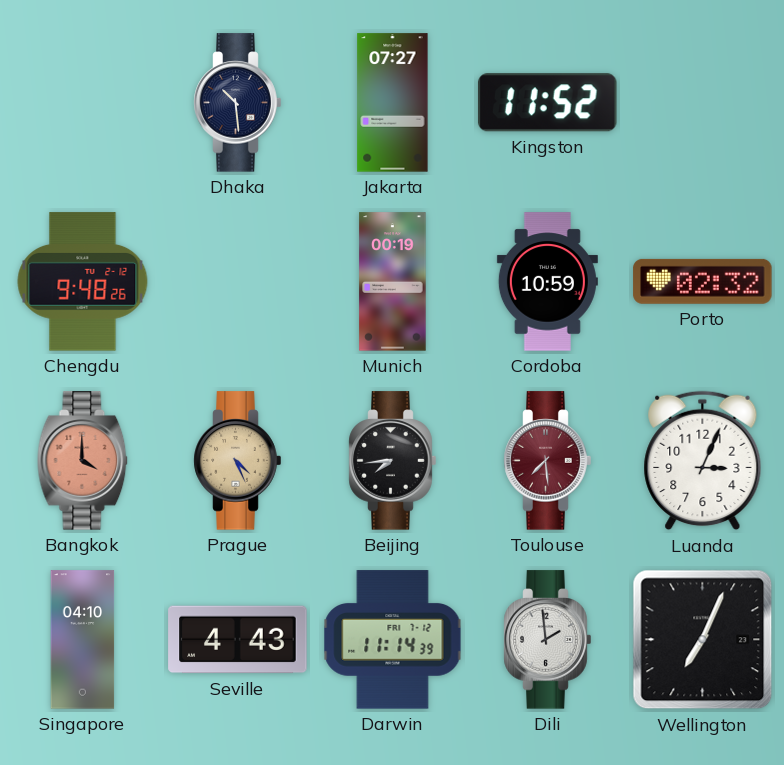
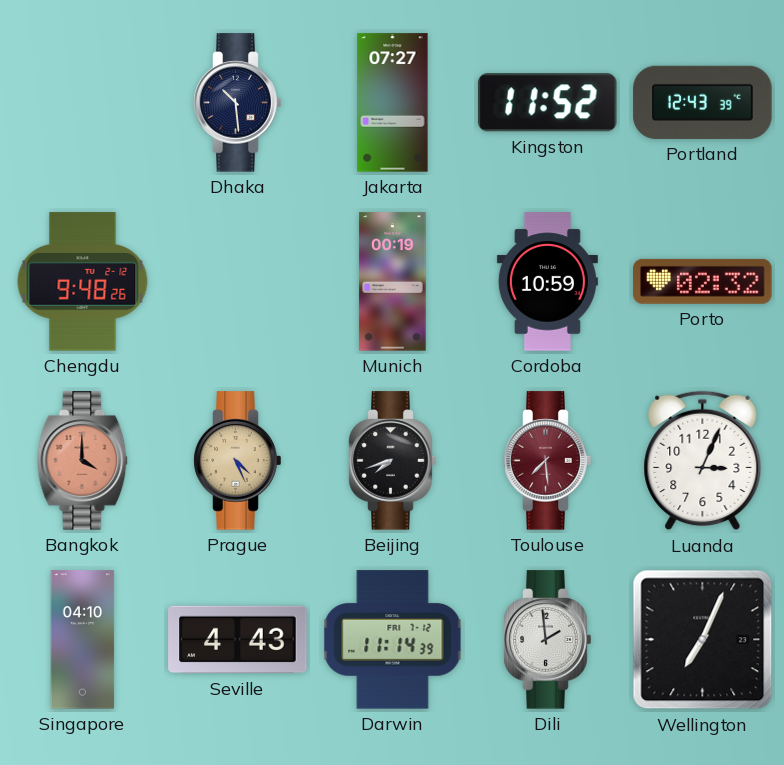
Portland: none -> 12:43
Beijing: 7:44 -> 7:42
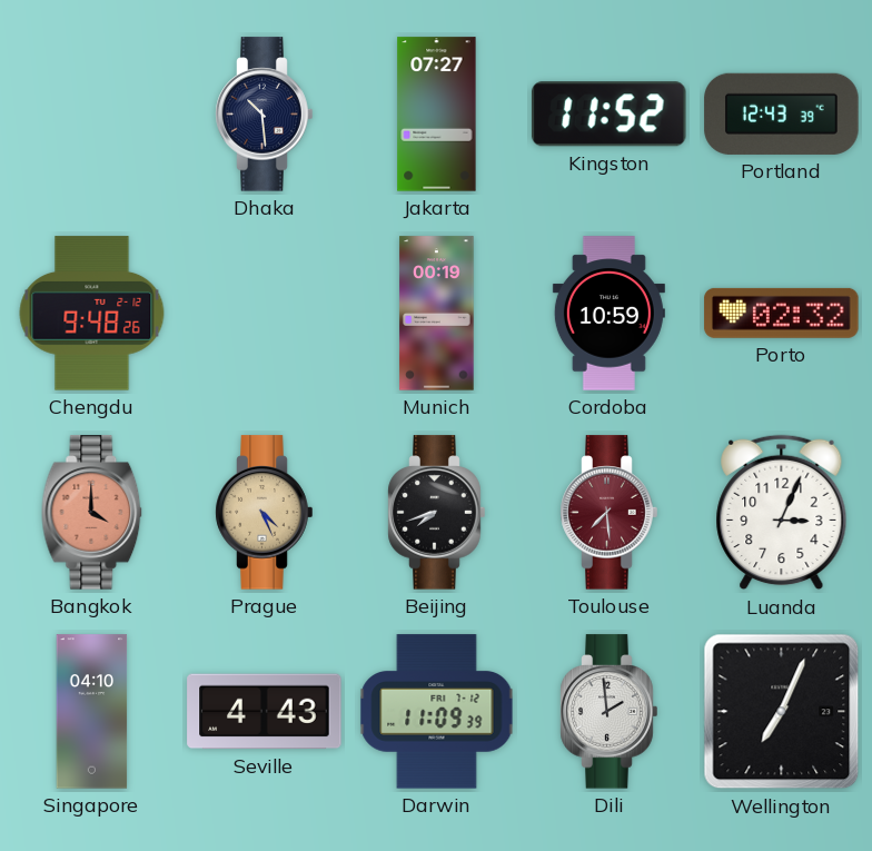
Darwin: 11:14 -> 11:09
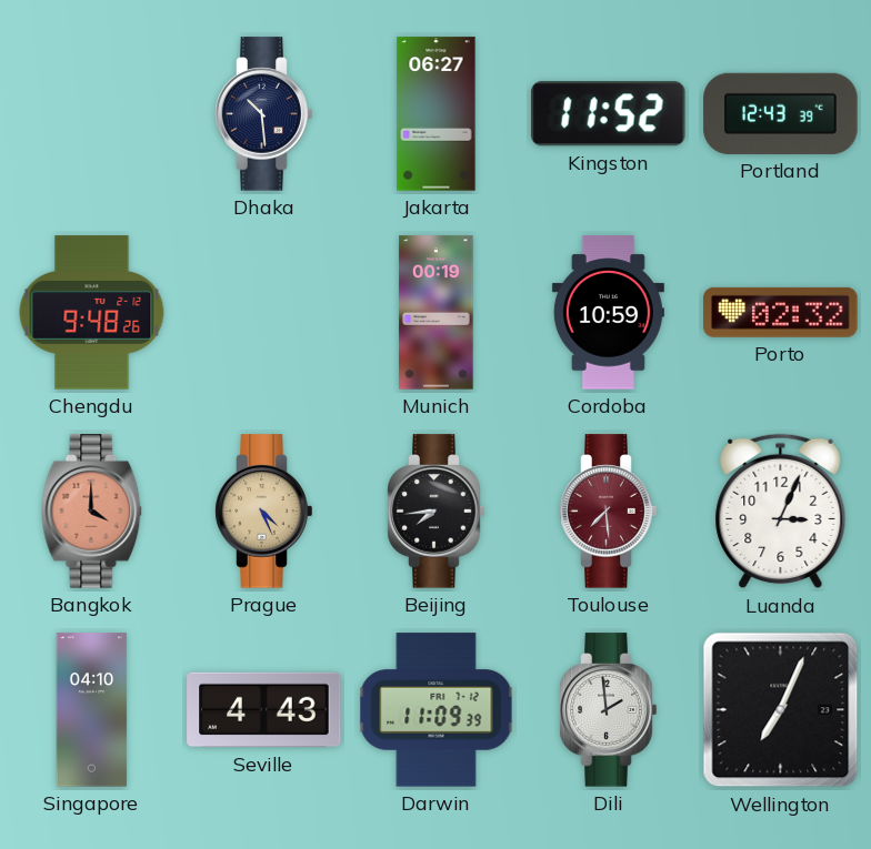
Jakarta: 07:27 -> 06:27
Beijing: 7:42 -> 7:44
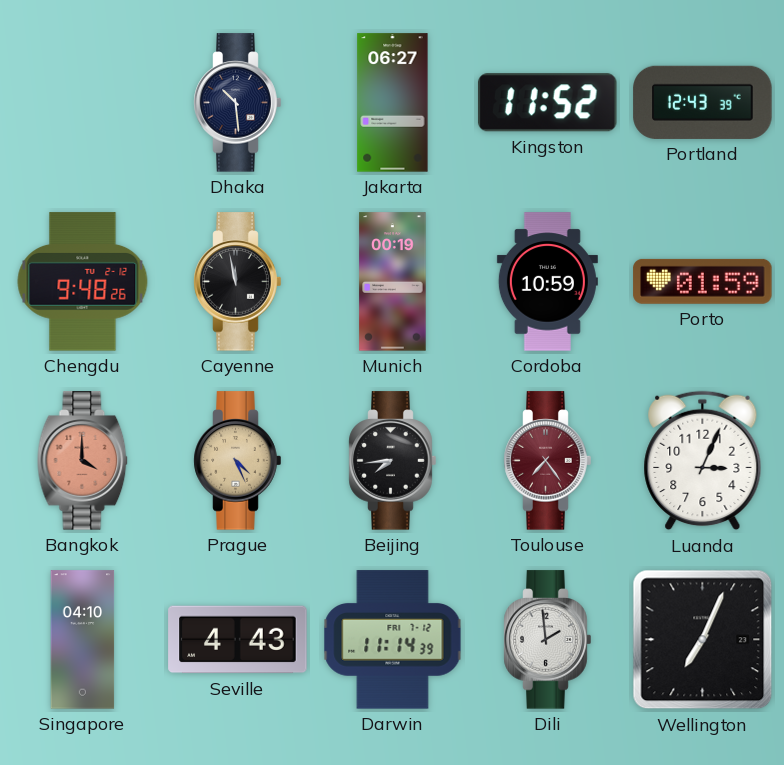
Cayenne: none -> 11:58
Porto: 02:32 -> 01:59
Toulouse: 7:29 -> 7:24
Darwin: 11:09 -> 11:14
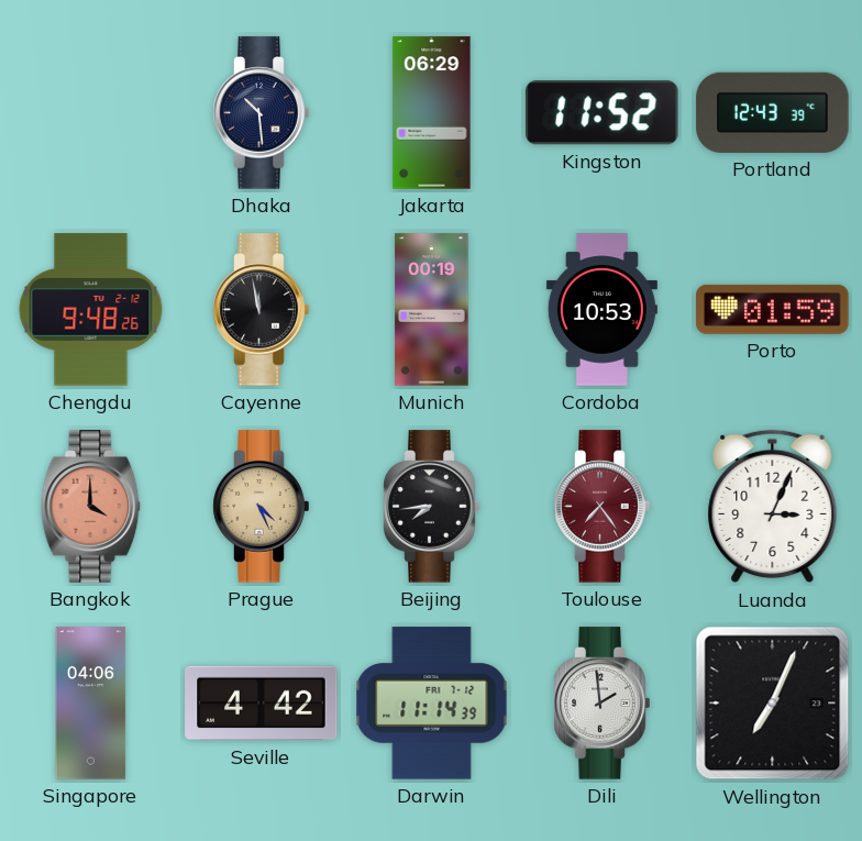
Jakarta: 06:27 -> 06:29
Cordoba: 10:59 -> 10:53
Singapore: 04:10 -> 04:06
Seville: 4:43 -> 4:42
